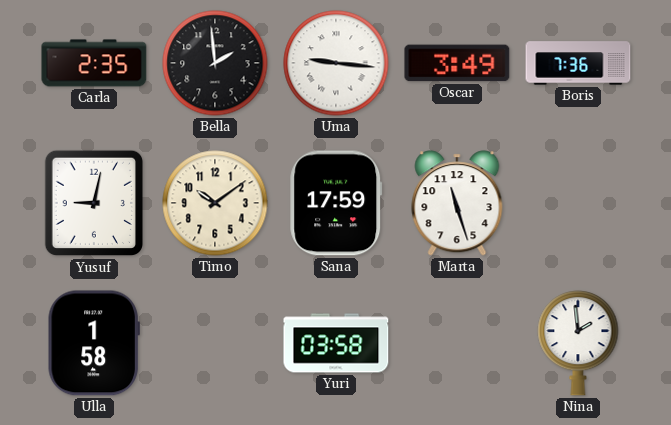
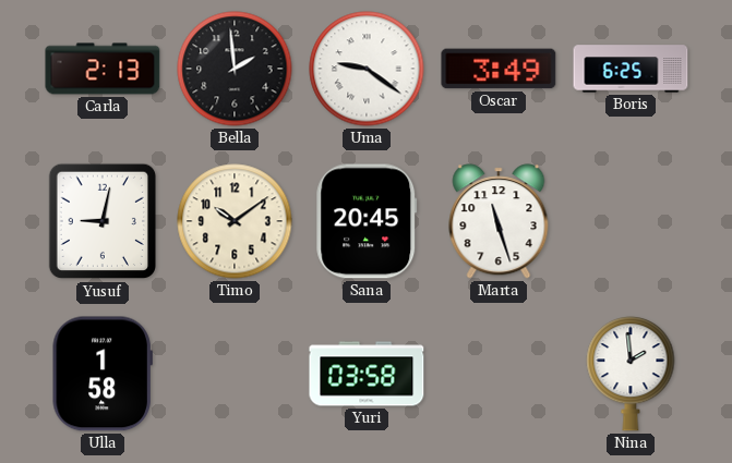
Carla: 2:35 -> 2:13
Uma: 9:16 -> 9:21
Boris: 7:36 -> 6:25
Sana: 17:59 -> 20:45
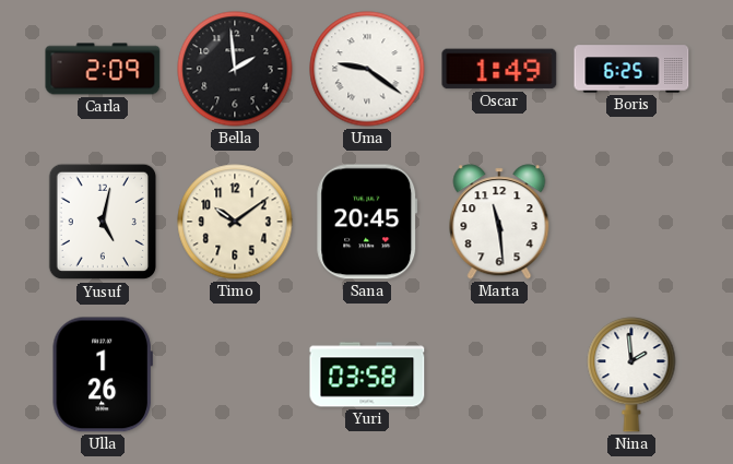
Carla: 2:13 -> 2:09
Oscar: 3:49 -> 1:49
Yusuf: 9:02 -> 5:02
Marta: 11:27 -> 11:29
Ulla: 1:58 -> 1:26
